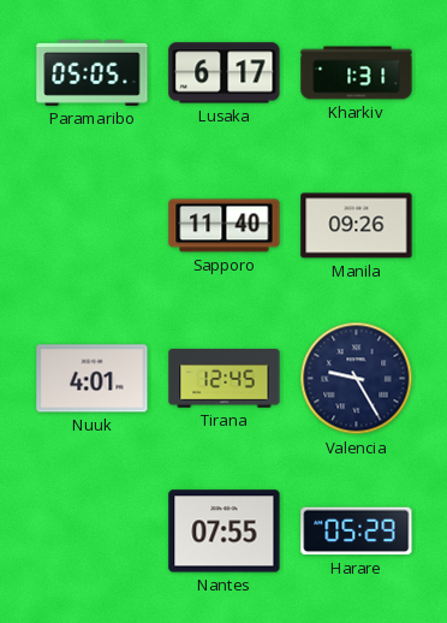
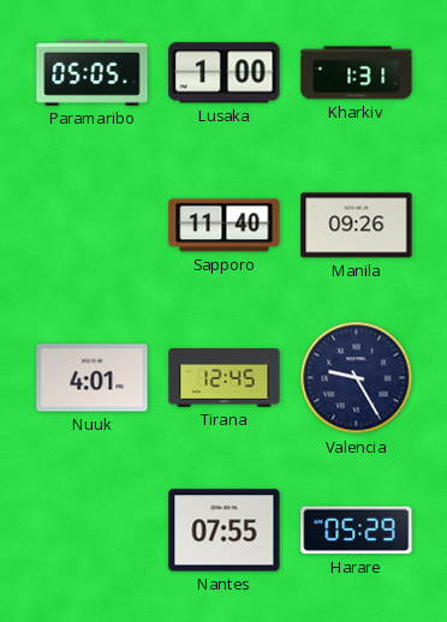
Lusaka: 6:17 -> 1:00
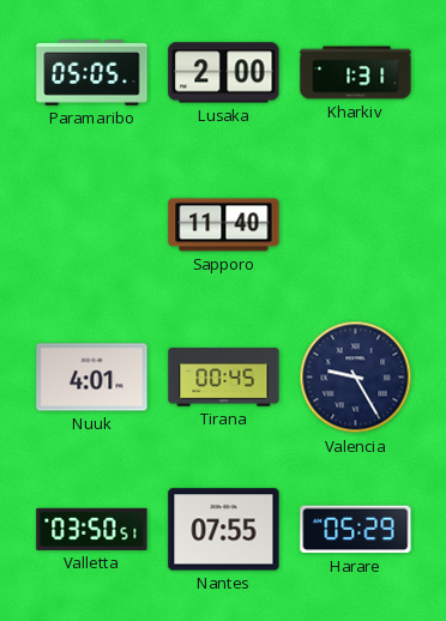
Lusaka: 1:00 -> 2:00
Manila: 09:26 -> none
Tirana: 12:45 -> 00:45
Valletta: none -> 03:50
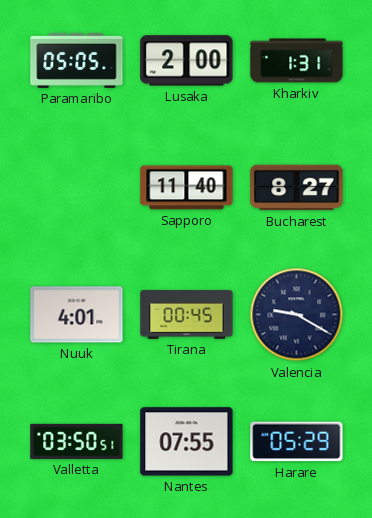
Bucharest: none -> 8:27
Valencia: 9:25 -> 9:20
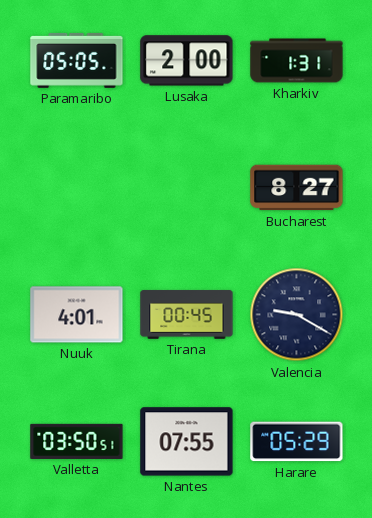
Sapporo: 11:40 -> none
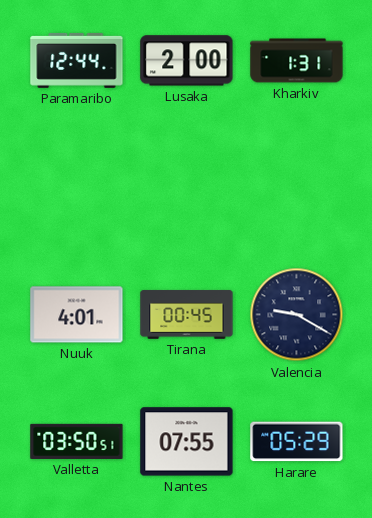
Paramaribo: 05:05 -> 12:44
Bucharest: 8:27 -> none
